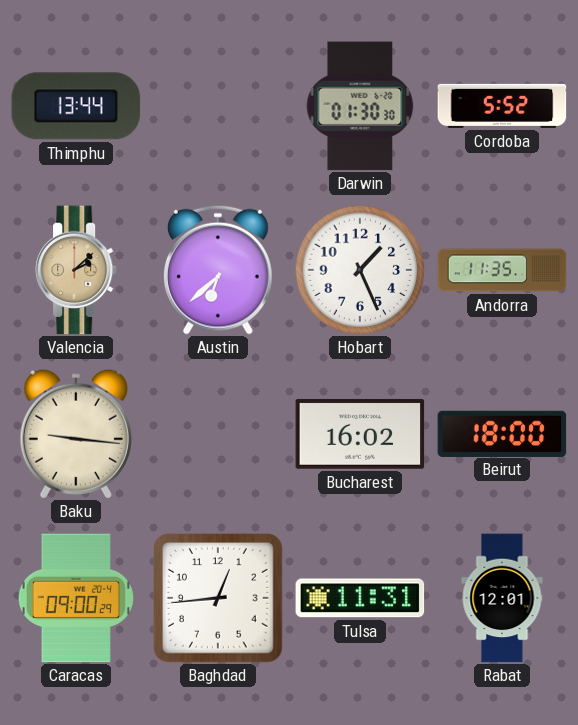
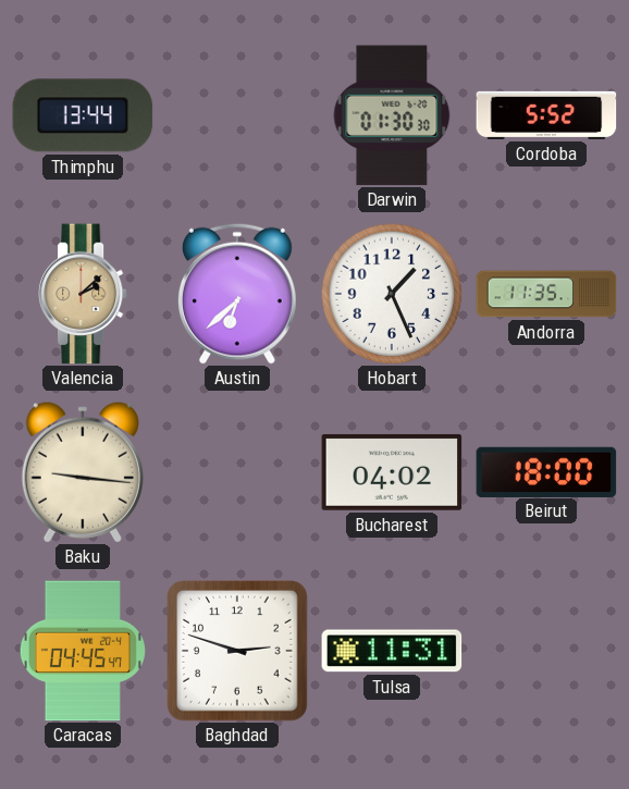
Bucharest: 16:02 -> 04:02
Caracas: 09:00 -> 04:45
Baghdad: 12:44 -> 2:48
Rabat: 12:01 -> none
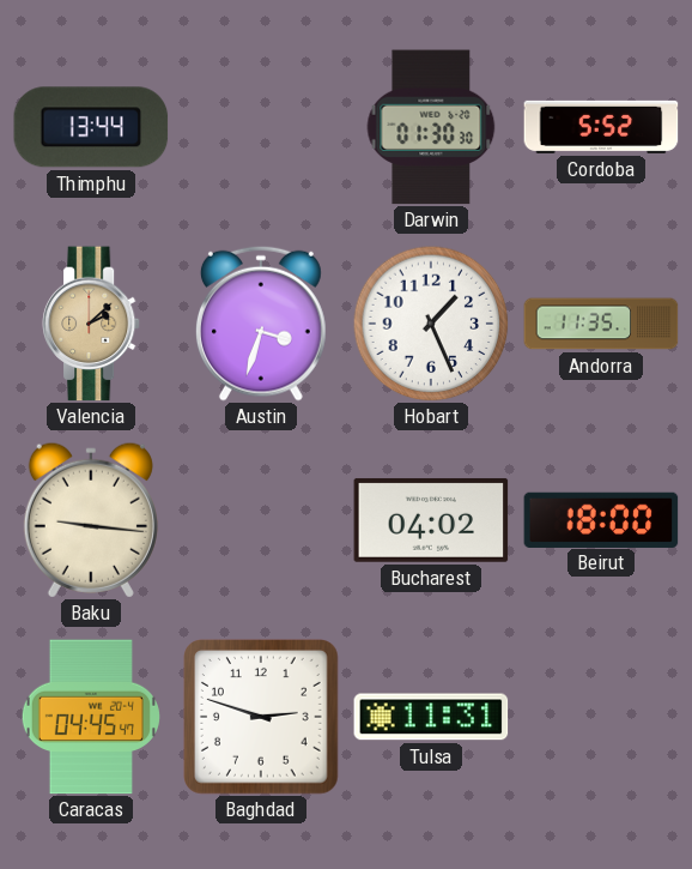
Austin: 6:38 -> 3:33
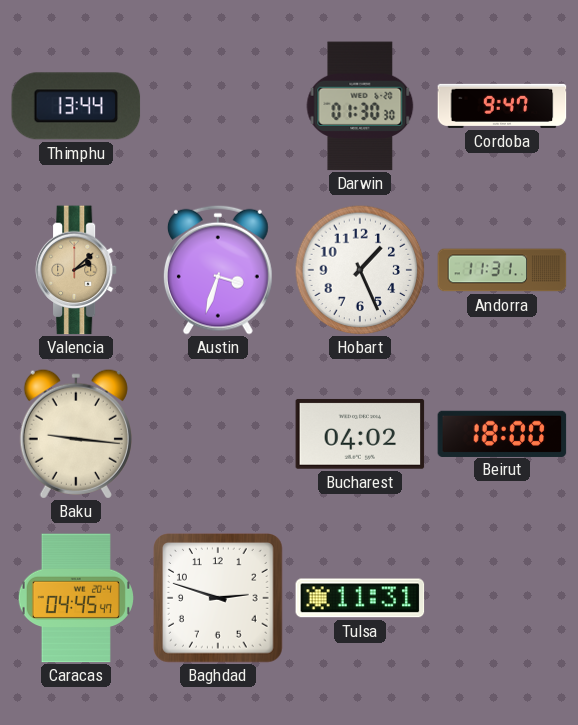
Cordoba: 5:52 -> 9:47
Andorra: 11:35 -> 11:31
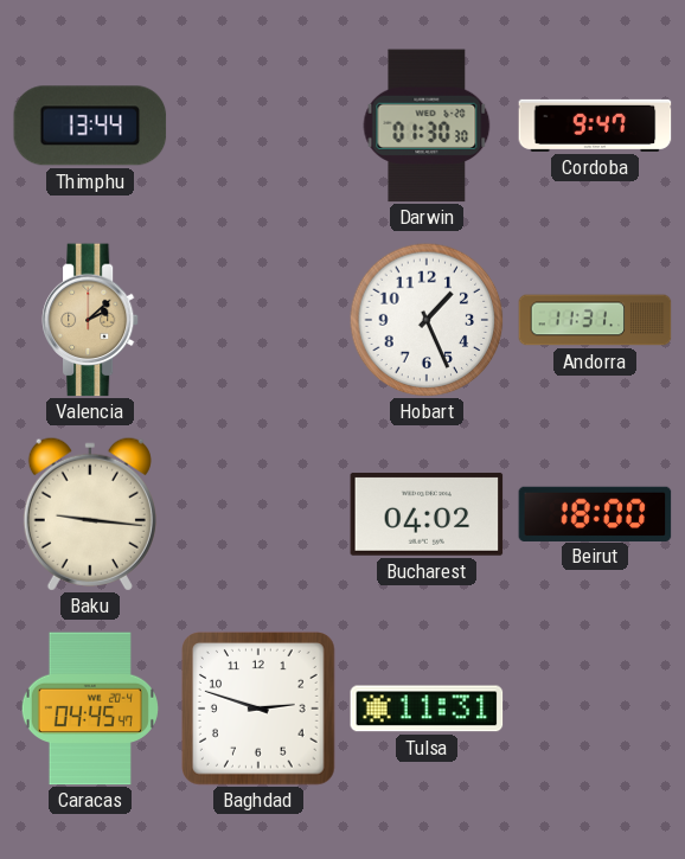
Austin: 3:33 -> none
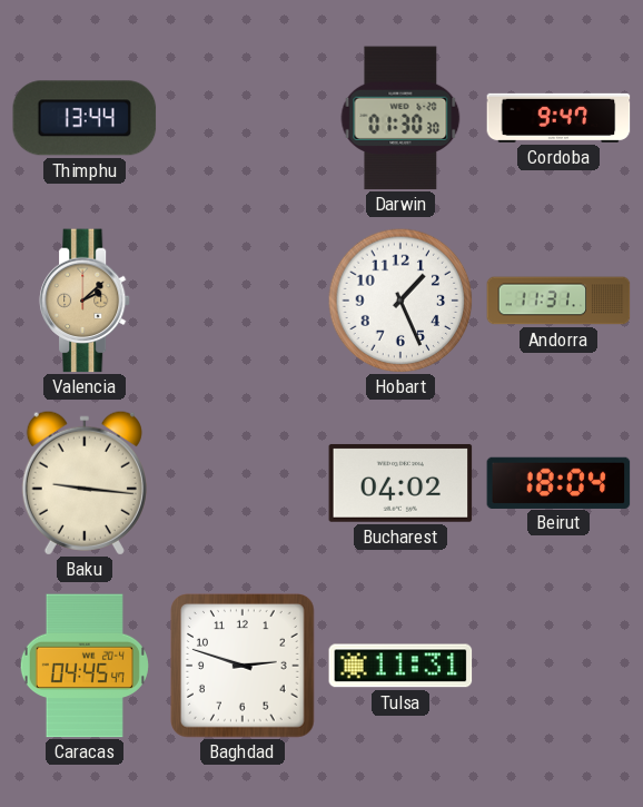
Beirut: 18:00 -> 18:04
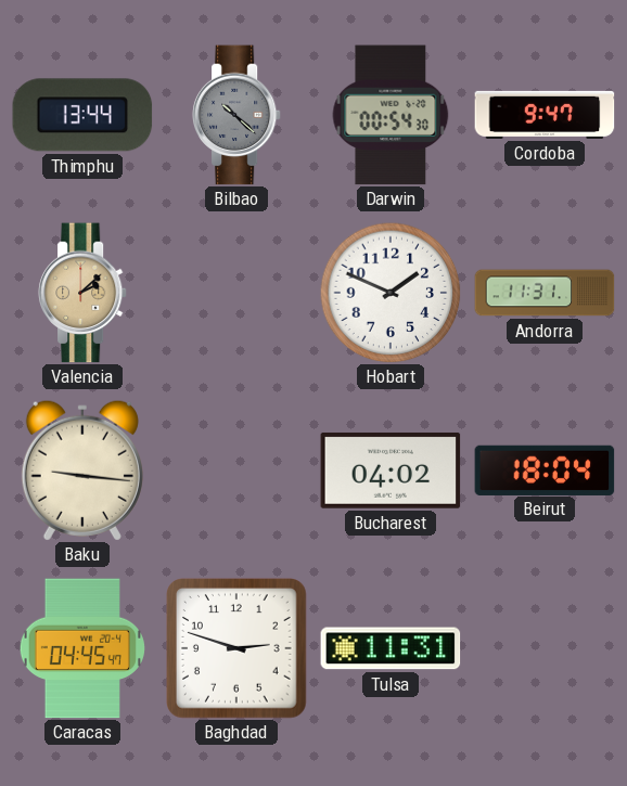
Bilbao: none -> 10:22
Darwin: 01:30 -> 00:54
Hobart: 1:26 -> 1:49
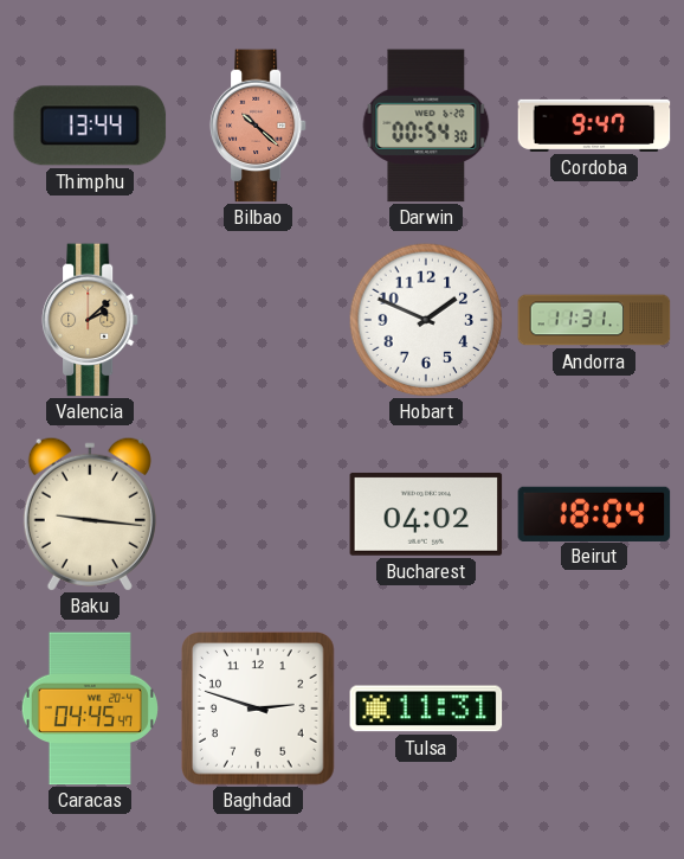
Bilbao dial: grey -> salmon
